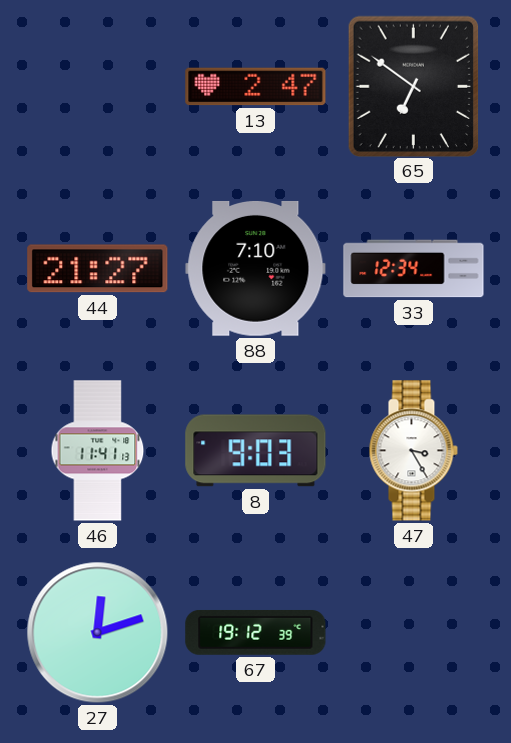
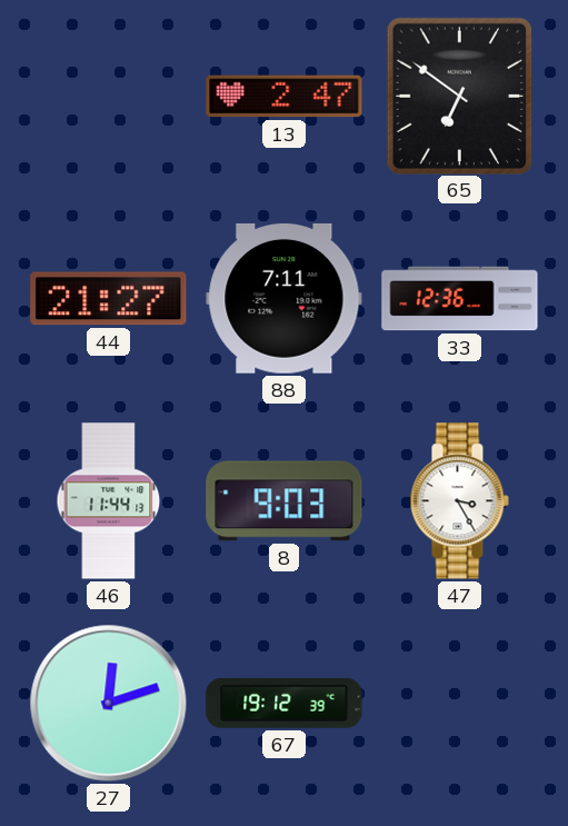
88: 7:10 -> 7:11
33: 12:34 -> 12:36
46: 11:41 -> 11:44
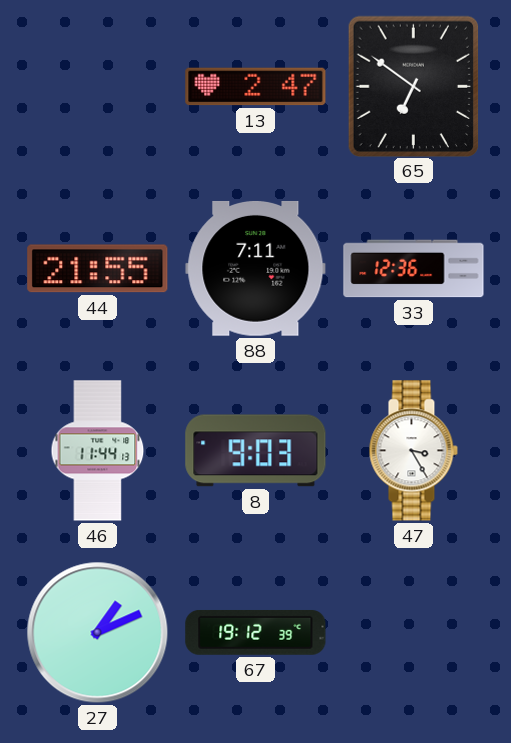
44: 21:27 -> 21:55
27: 12:12 -> 1:11
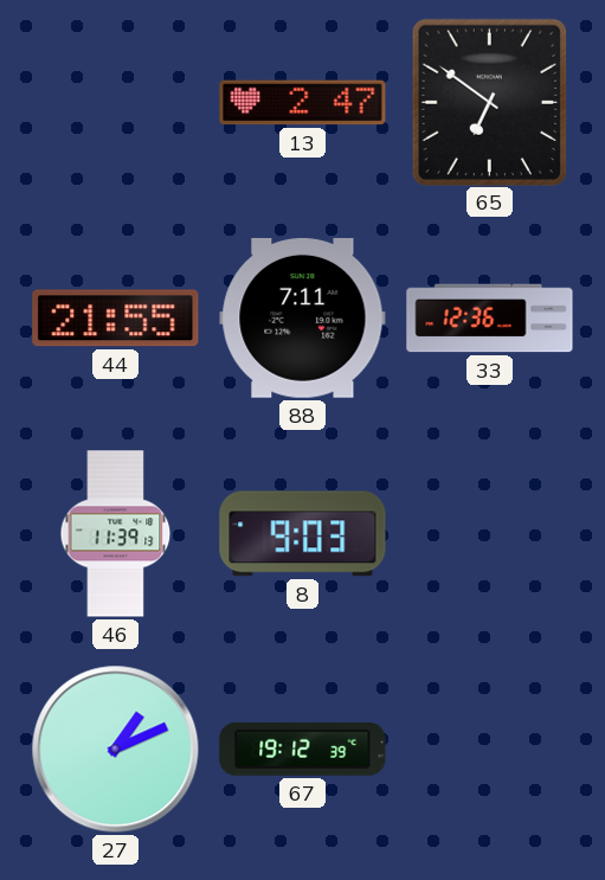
46: 11:44 -> 11:39
47: 3:25 -> none
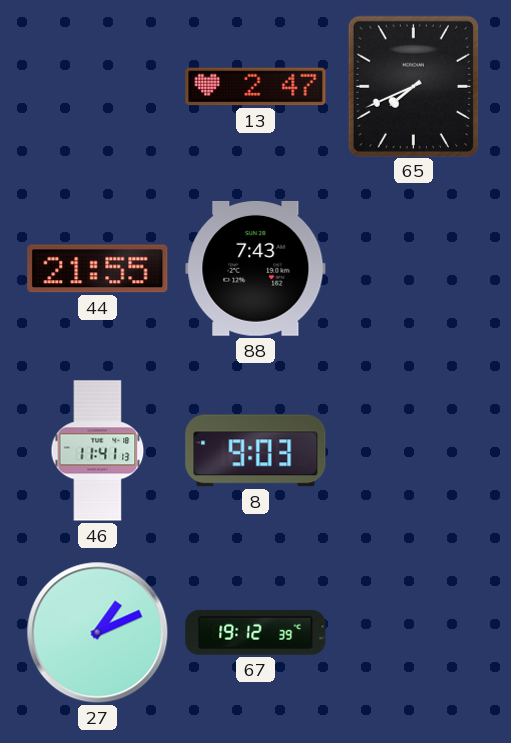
65: 6:51 -> 7:41
88: 7:11 -> 7:43
33: 12:36 -> none
46: 11:39 -> 11:41
